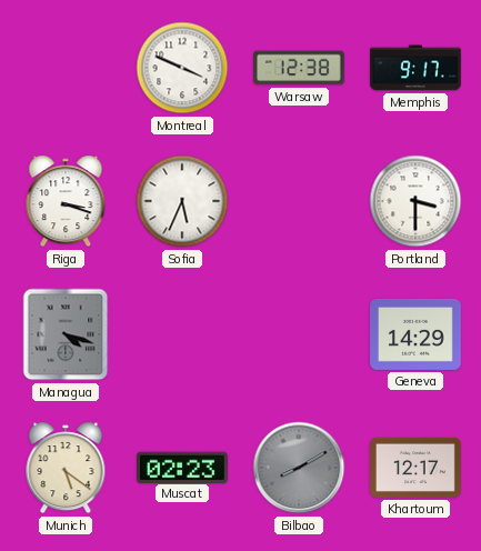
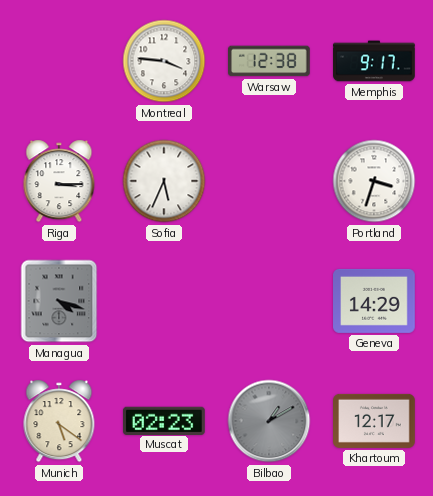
Montreal: 3:49 -> 3:46
Riga: 3:18 -> 3:15
Portland: 3:30 -> 3:33
Bilbao: 8:10 -> 1:10
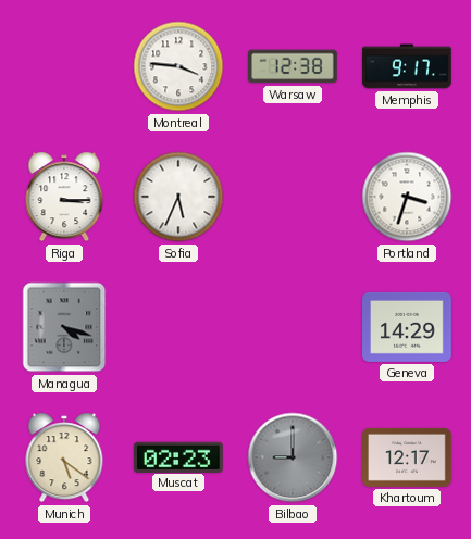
Bilbao: 1:10 -> 9:00
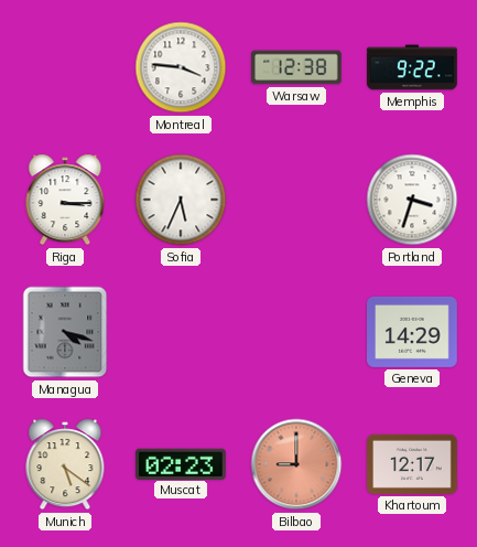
Memphis: 9:17 -> 9:22
Bilbao dial: grey -> salmon
